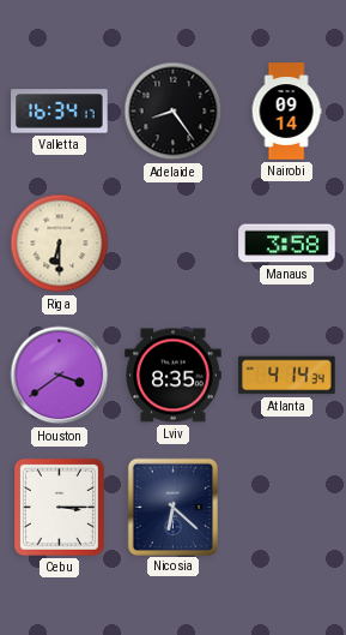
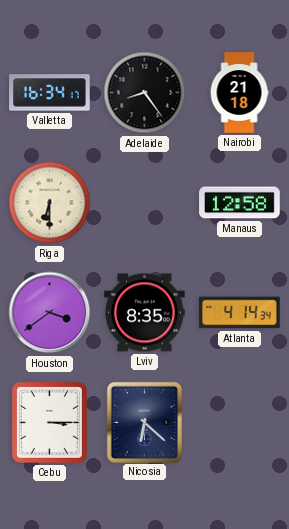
Nairobi: 09:14 -> 21:18
Manaus: 3:58 -> 12:58
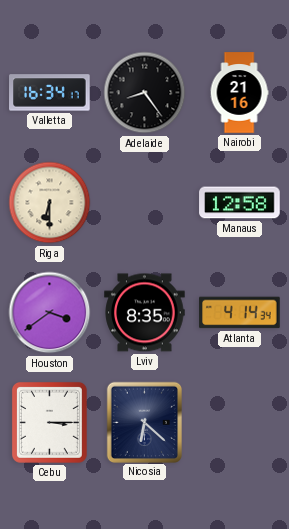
Nairobi: 21:18 -> 21:16
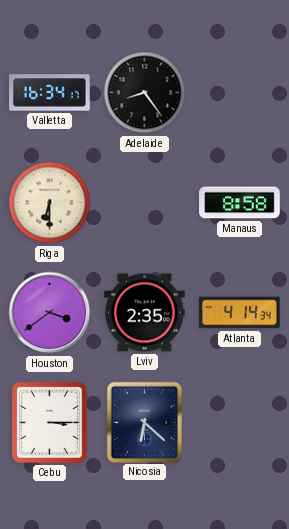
Nairobi: 21:16 -> none
Manaus: 12:58 -> 8:58
Lviv: 8:35 -> 2:35
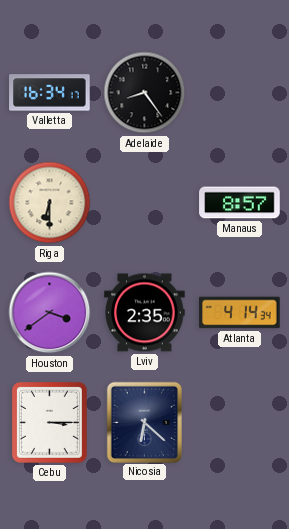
Manaus: 8:58 -> 8:57
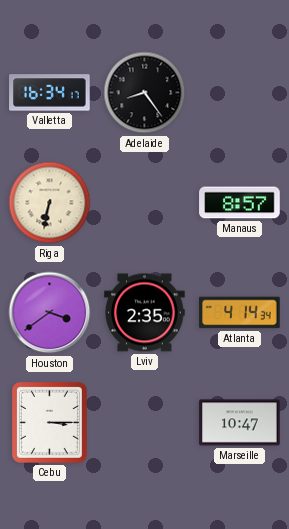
Riga: 6:30 -> 6:32
Nicosia: 6:22 -> none
Marseille: none -> 10:47
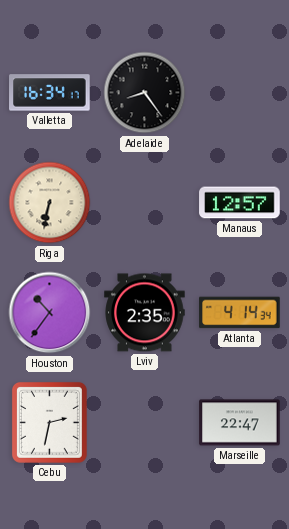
Manaus: 8:57 -> 12:57
Houston: 3:39 -> 10:36
Cebu: 3:15 -> 2:32
Marseille: 10:47 -> 22:47
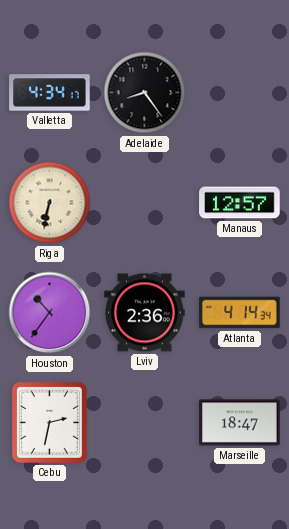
Valletta: 16:34 -> 4:34
Lviv: 2:35 -> 2:36
Marseille: 22:47 -> 18:47
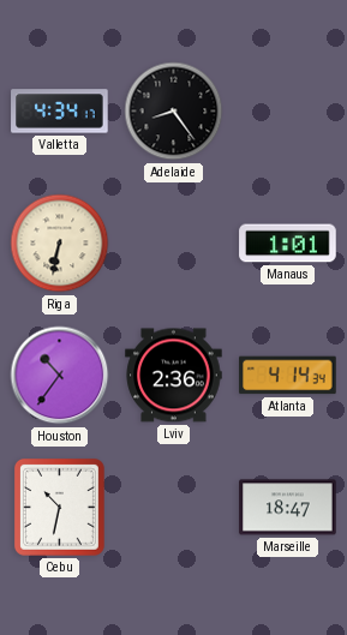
Manaus: 12:57 -> 1:01
Cebu: 2:32 -> 10:32
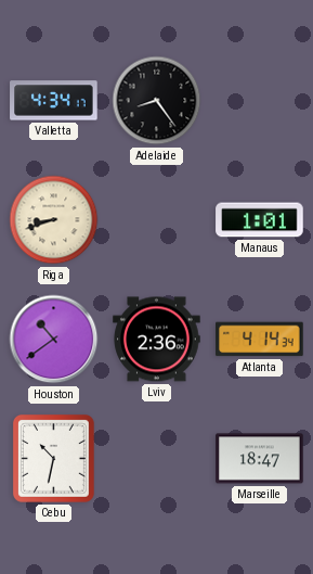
Riga: 6:32 -> 8:42
Houston: 10:36 -> 10:39
